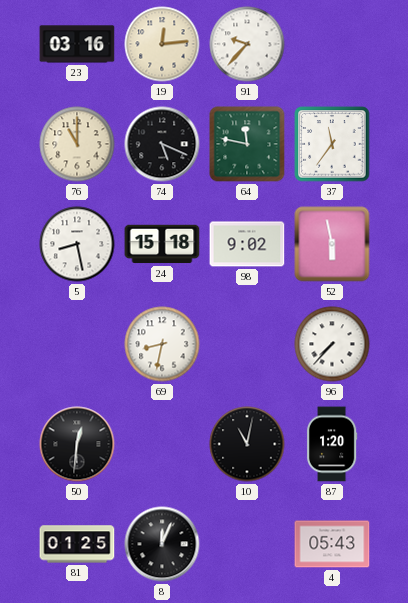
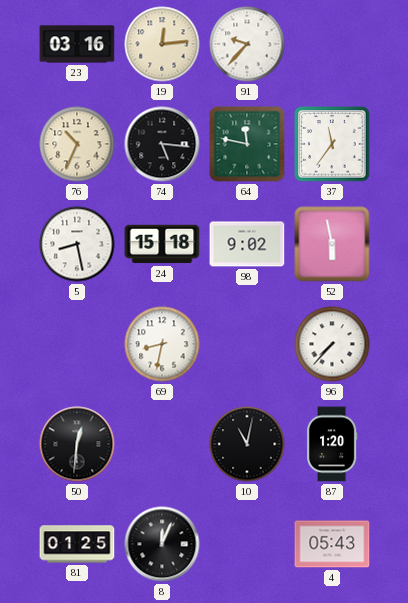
76: 11:00 -> 10:34
74: 5:19 -> 5:16
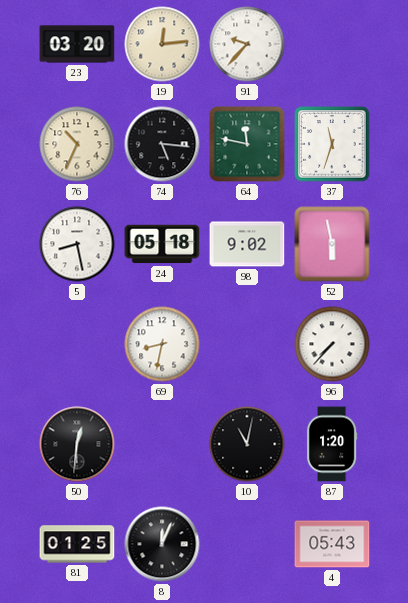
23: 03:16 -> 03:20
37: 11:36 -> 11:33
24: 15:18 -> 05:18
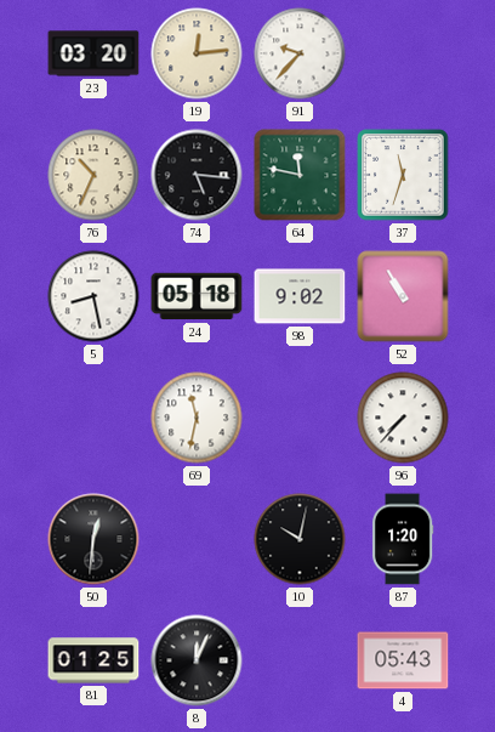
52: 5:58 -> 10:55
69: 8:32 -> 11:32
10: 11:02 -> 10:02
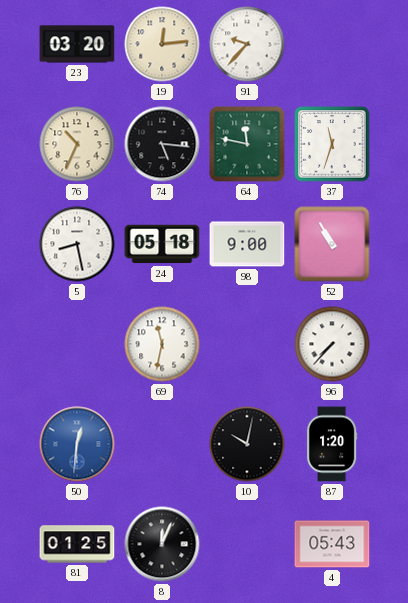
98: 9:02 -> 9:00
50 dial: black -> blue
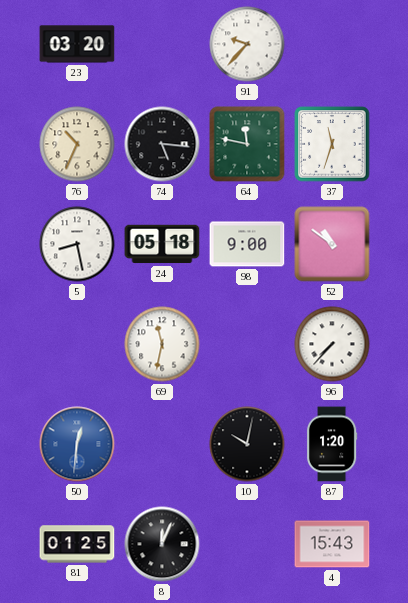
19: 12:14 -> none
52: 10:55 -> 10:51
4: 05:43 -> 15:43
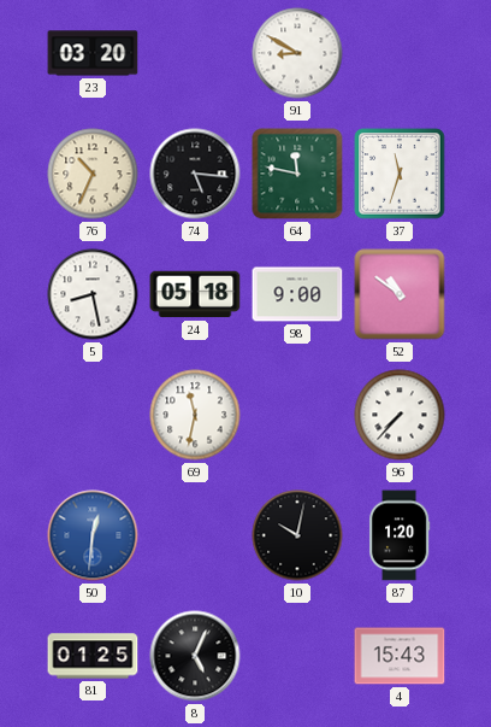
91: 9:37 -> 8:50
8: 12:04 -> 5:04
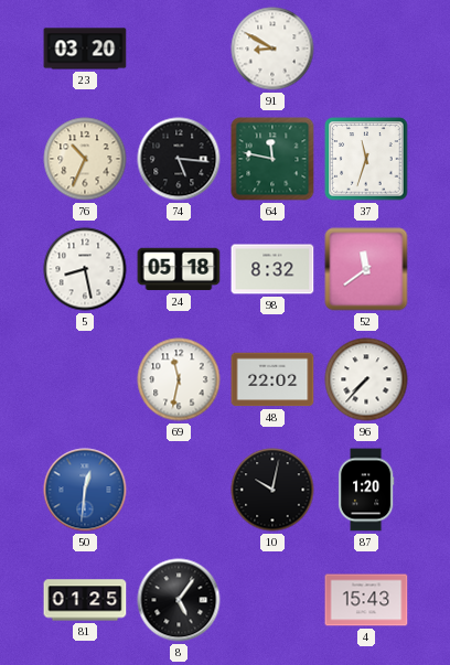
98: 9:00 -> 8:32
52: 10:51 -> 11:39
48: none -> 22:02
8: 5:04 -> 5:06
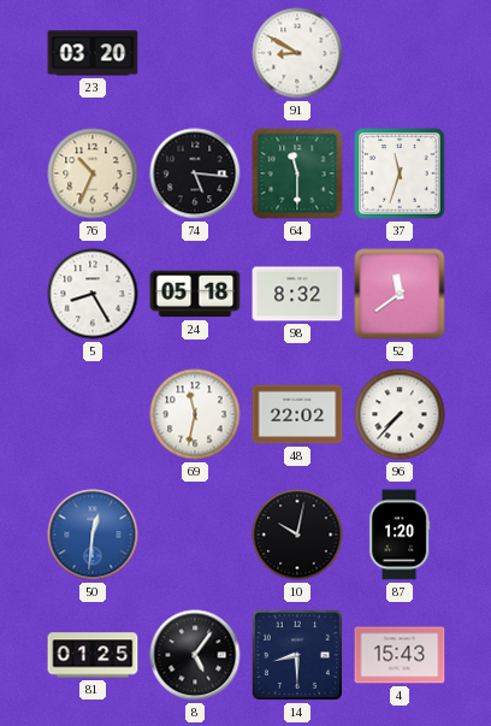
64: 11:47 -> 11:30
5: 8:28 -> 8:25
14: none -> 8:30
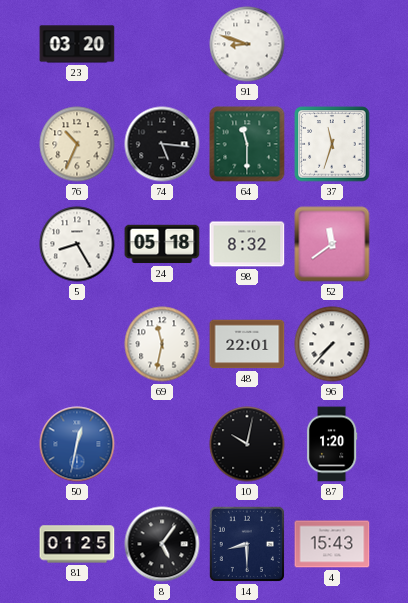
91: 8:50 -> 8:48
48: 22:02 -> 22:01
50: 12:31 -> 12:32
